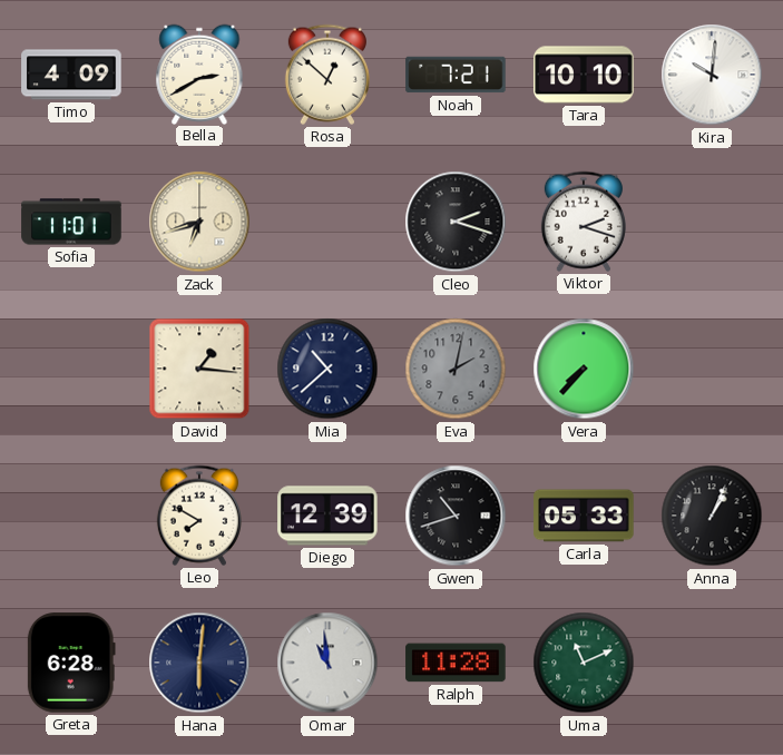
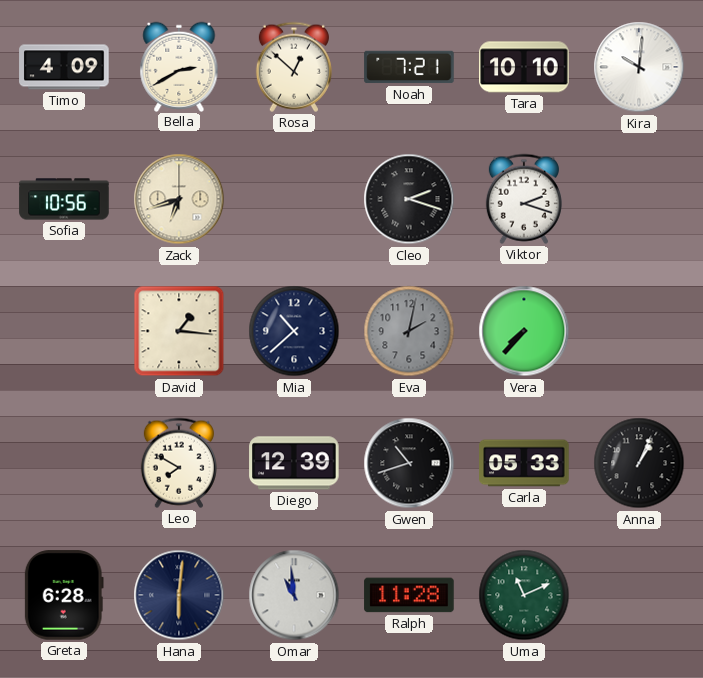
Sofia: 11:01 -> 10:56
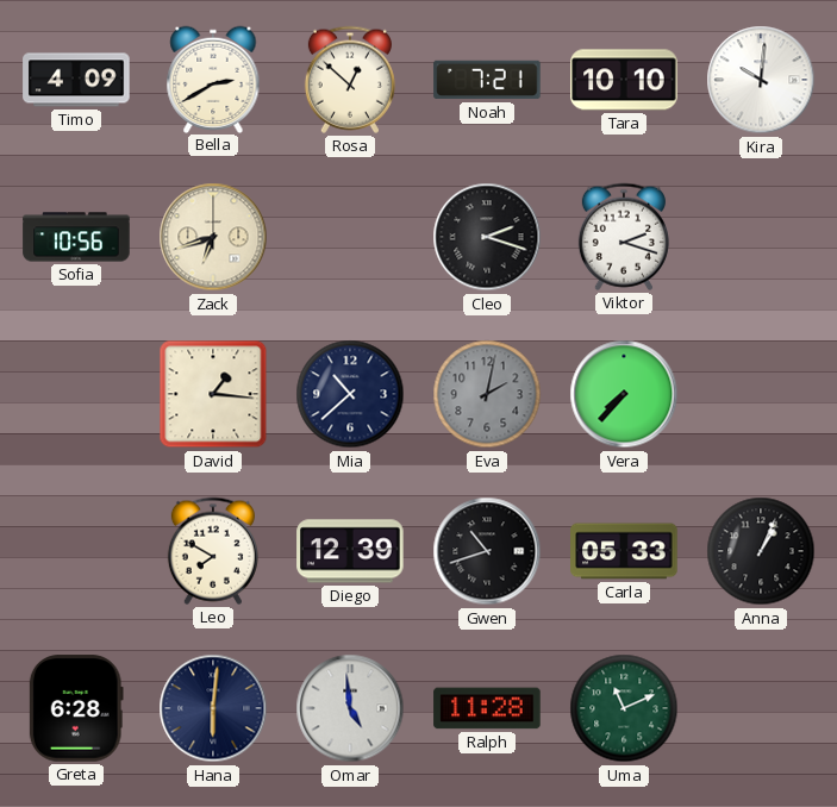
Omar: 10:59 -> 4:59
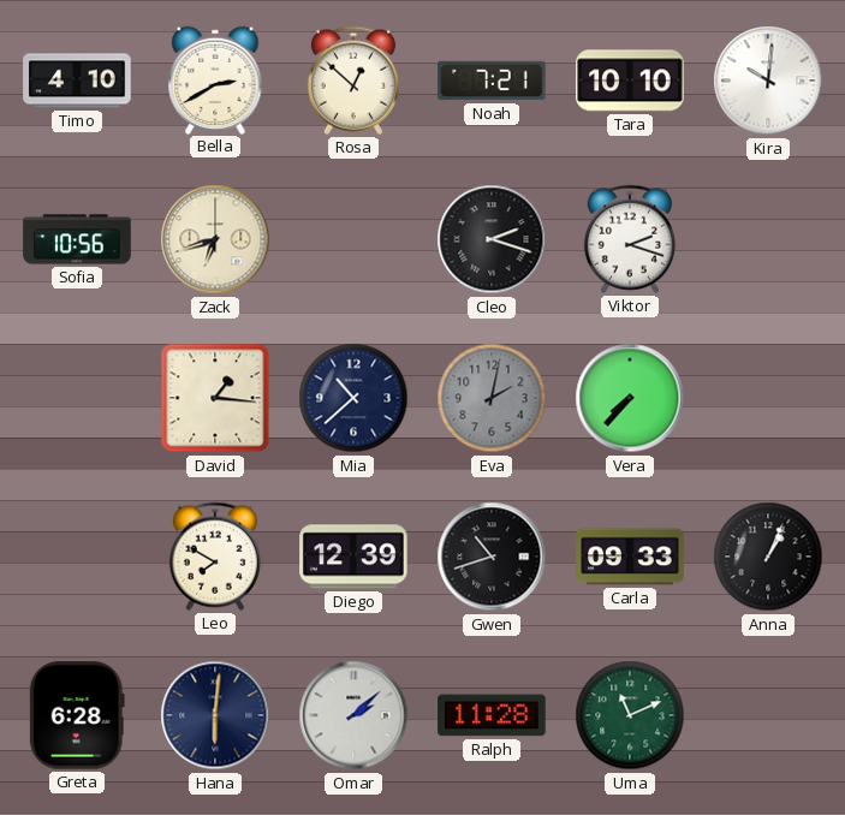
Timo: 4:09 -> 4:10
Carla: 05:33 -> 09:33
Omar: 4:59 -> 2:08
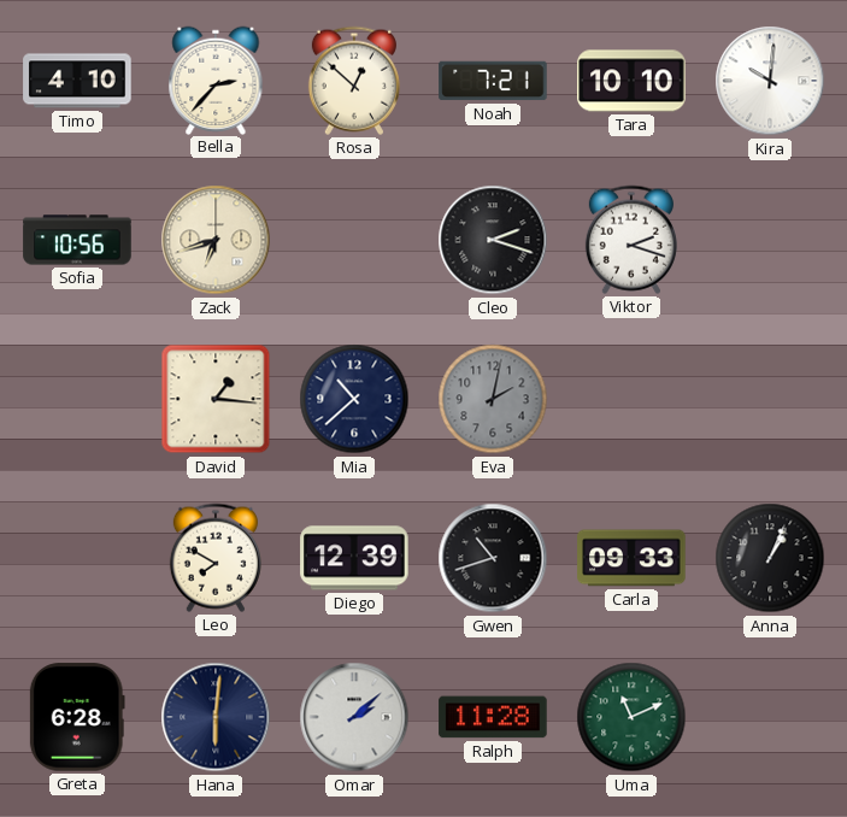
Bella: 2:40 -> 2:37
Vera: 7:37 -> none
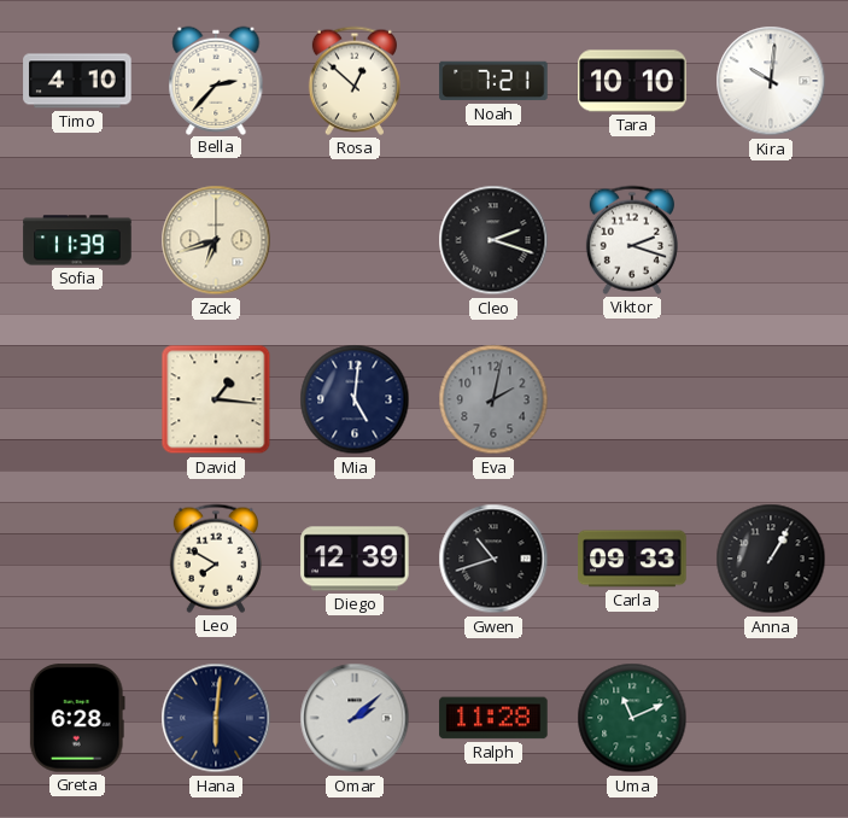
Sofia: 10:56 -> 11:39
Mia: 10:38 -> 5:01
Anna: 1:04 -> 1:05
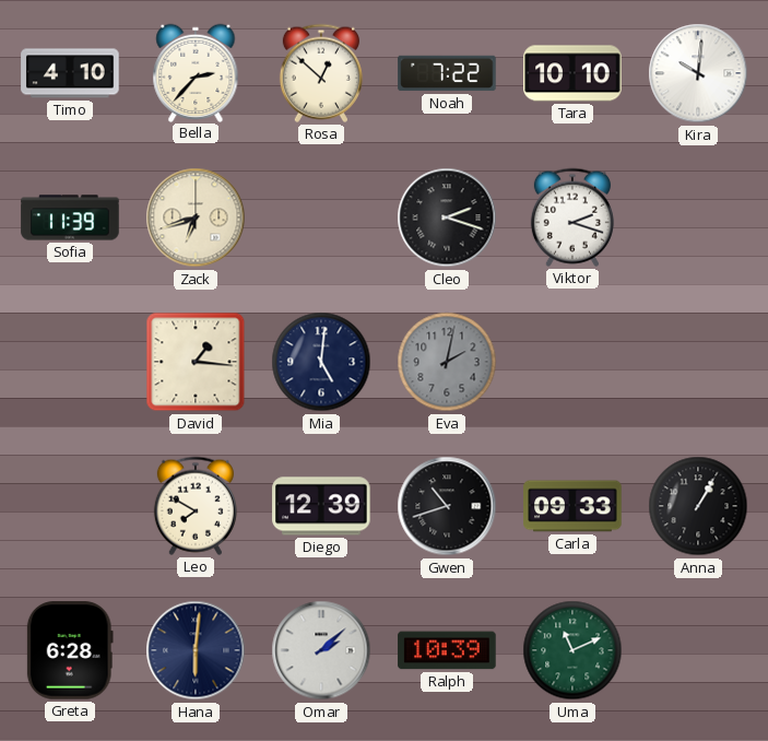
Noah: 7:21 -> 7:22
Ralph: 11:28 -> 10:39
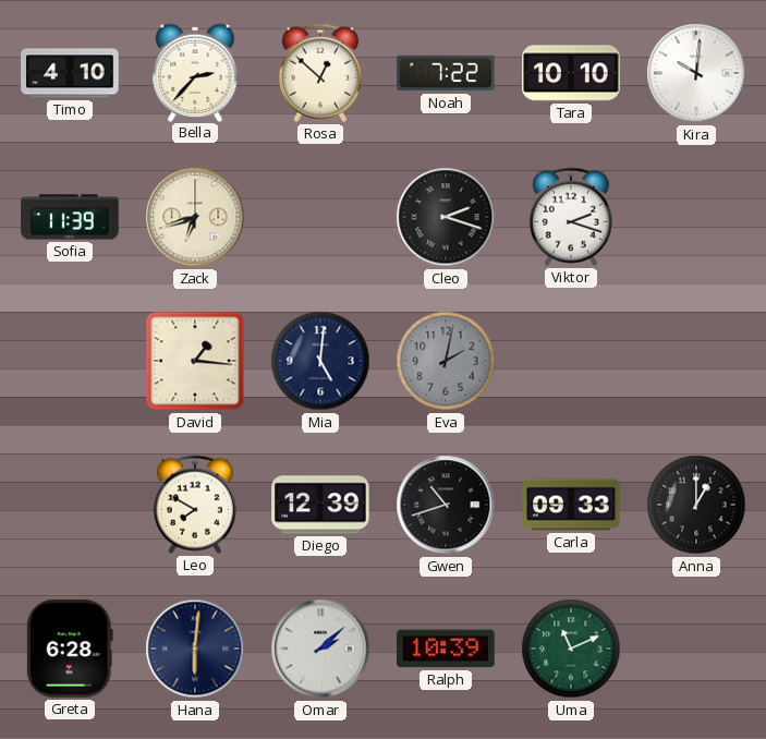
Anna: 1:05 -> 1:00
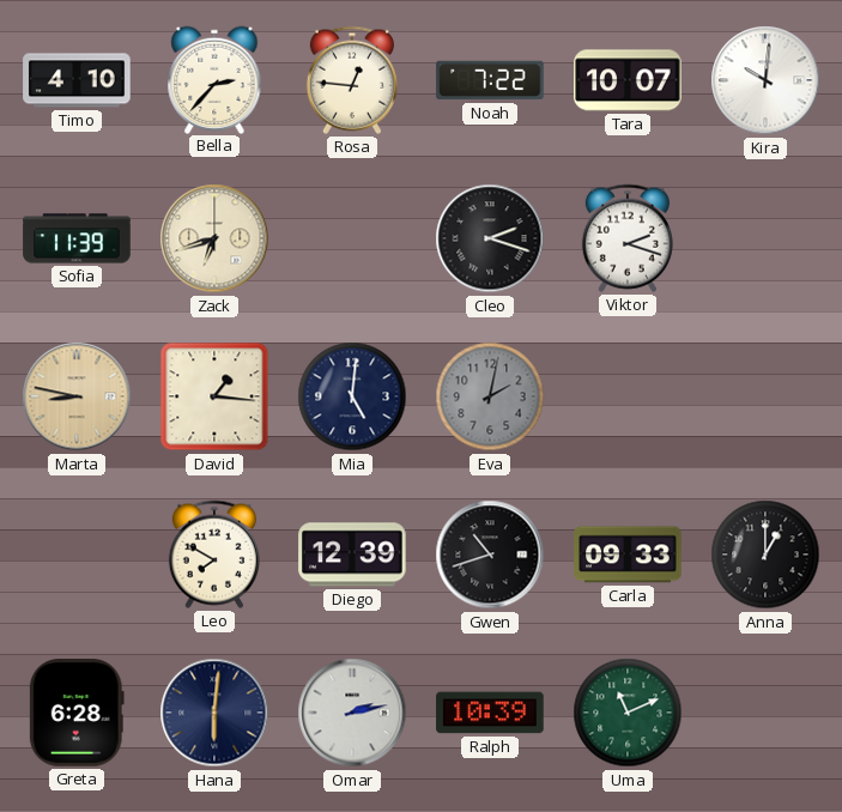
Rosa: 12:52 -> 12:46
Tara: 10:10 -> 10:07
Marta: none -> 8:47
Omar: 2:08 -> 2:13
